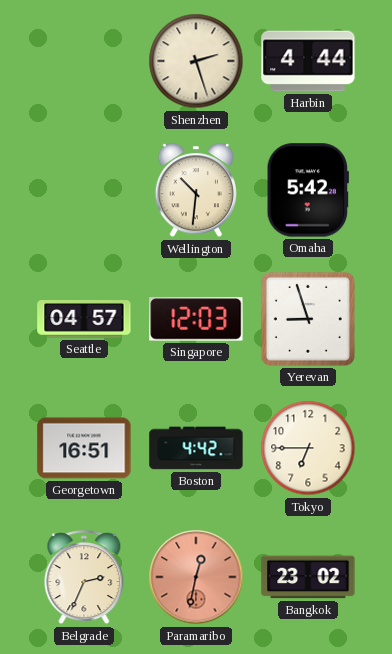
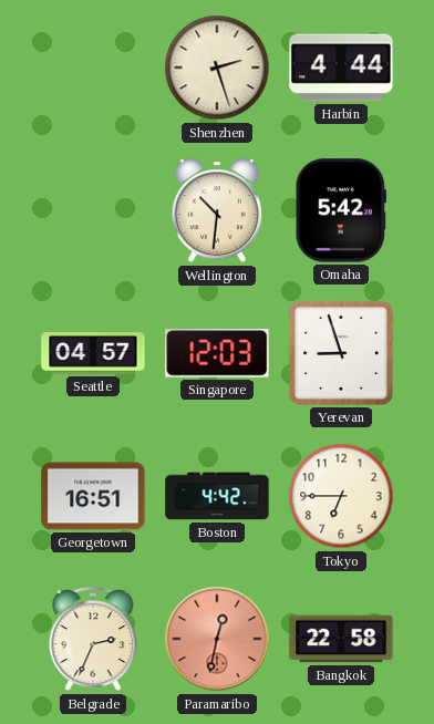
Bangkok: 23:02 -> 22:58
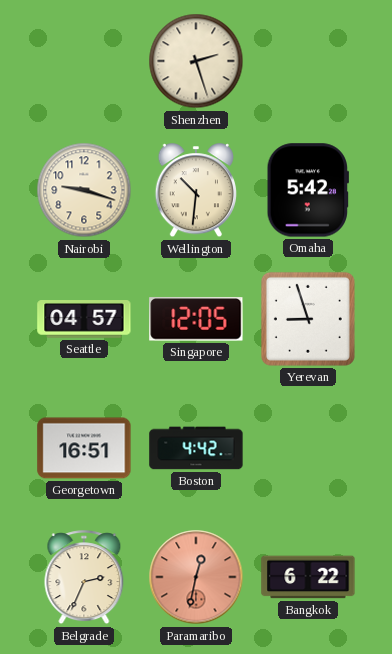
Harbin: 4:44 -> none
Nairobi: none -> 9:18
Singapore: 12:03 -> 12:05
Tokyo: 6:45 -> none
Bangkok: 22:58 -> 6:22
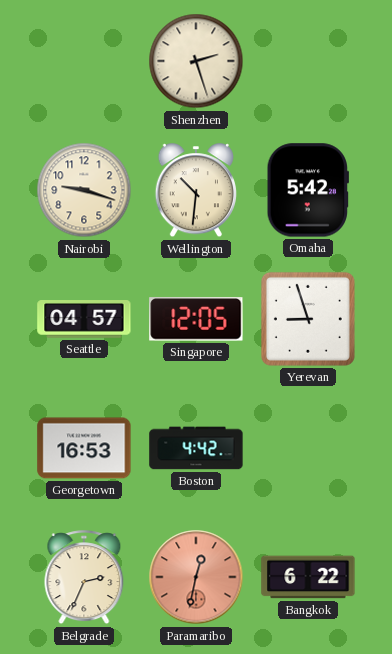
Georgetown: 16:51 -> 16:53
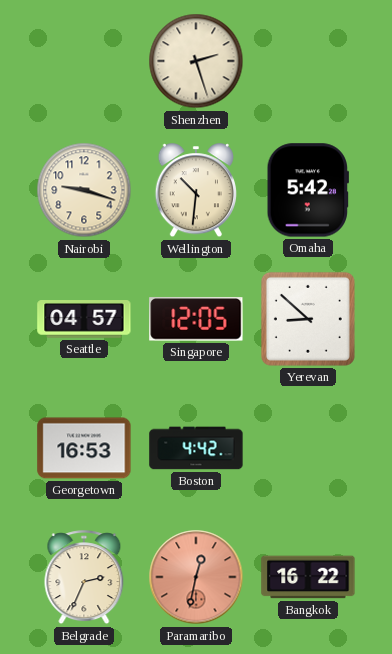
Yerevan: 8:57 -> 8:52
Bangkok: 6:22 -> 16:22
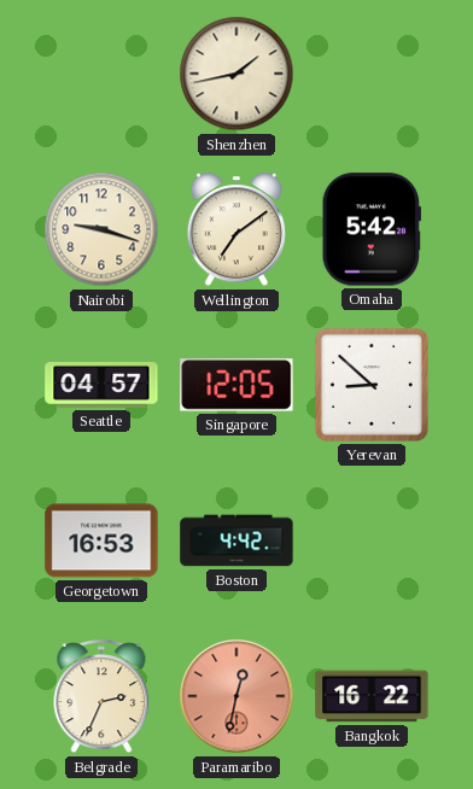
Shenzhen: 2:27 -> 1:43
Wellington: 10:31 -> 7:09
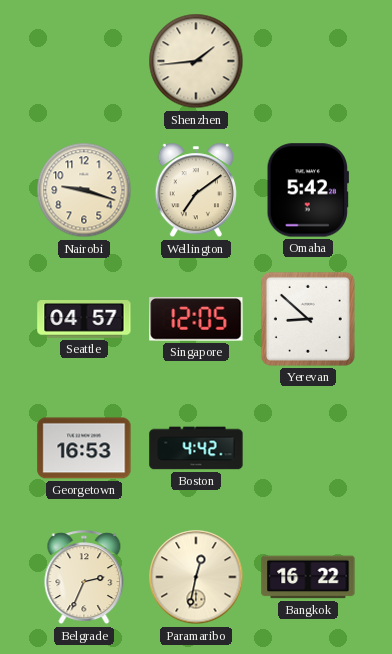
Shenzhen: 1:43 -> 1:44
Paramaribo dial: salmon -> cream
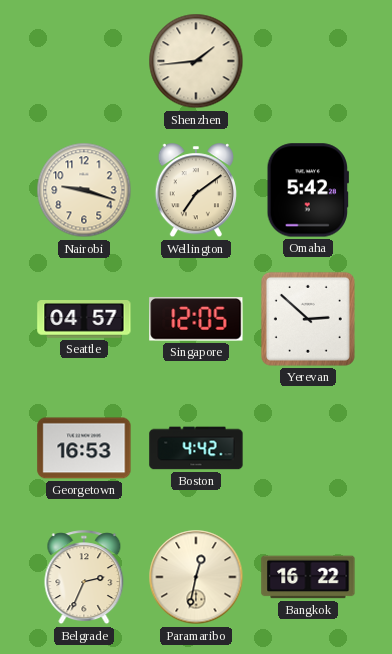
Yerevan: 8:52 -> 2:52
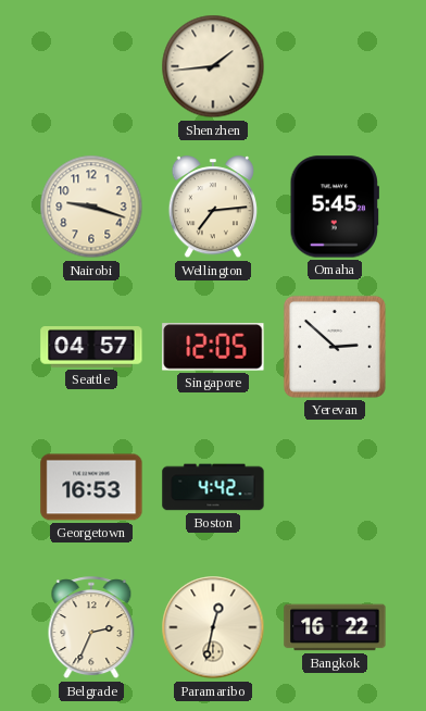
Wellington: 7:09 -> 7:14
Omaha: 5:42 -> 5:45
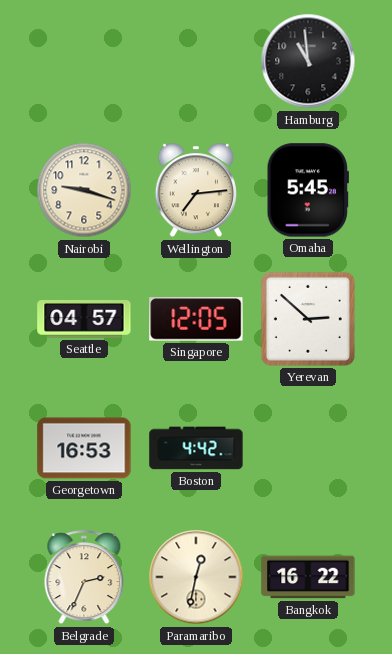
Shenzhen: 1:44 -> none
Hamburg: none -> 10:59
